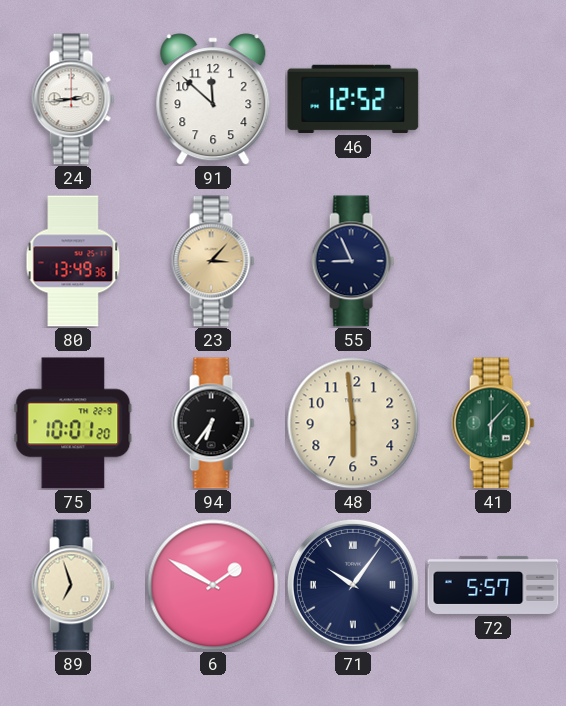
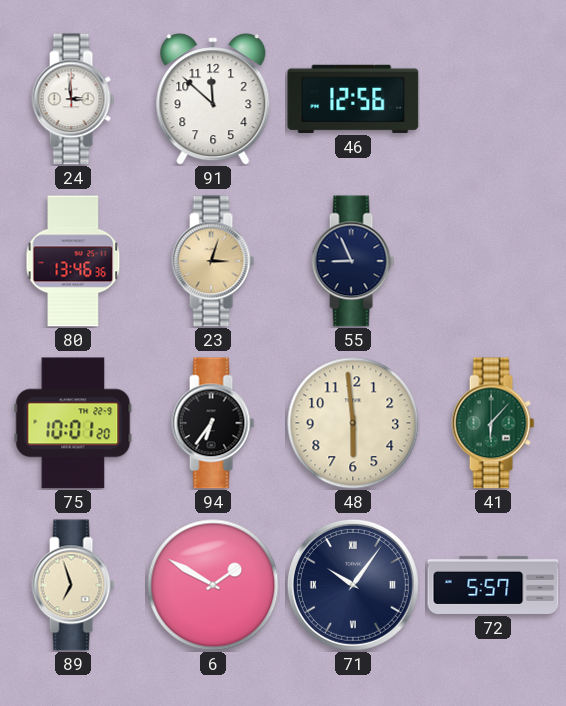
24: 2:44 -> 2:59
46: 12:52 -> 12:56
80: 13:49 -> 13:46
23: 3:07 -> 3:03
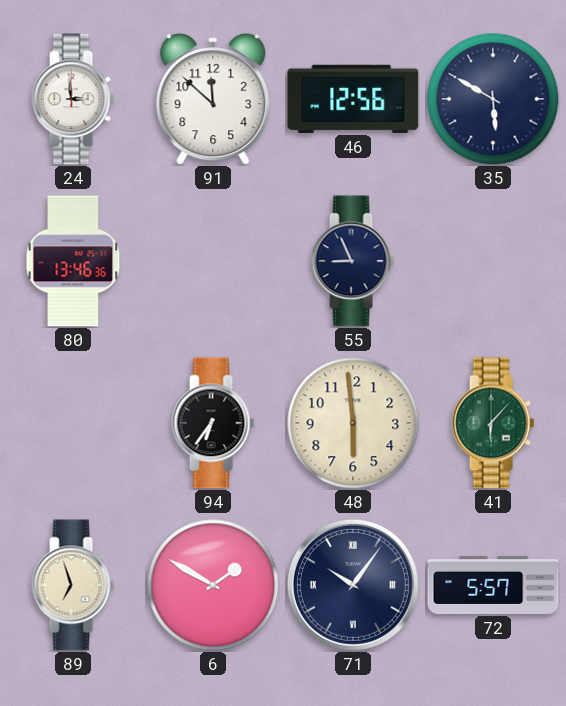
35: none -> 5:50
23: 3:03 -> none
75: 10:01 -> none
